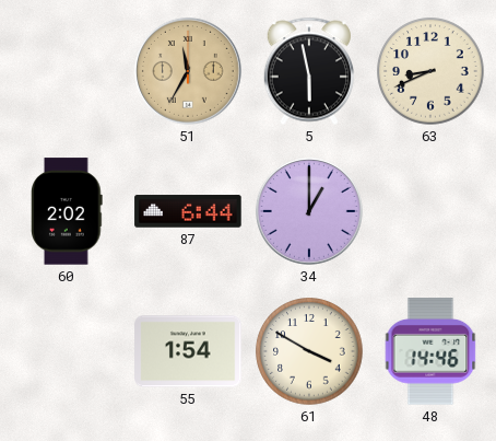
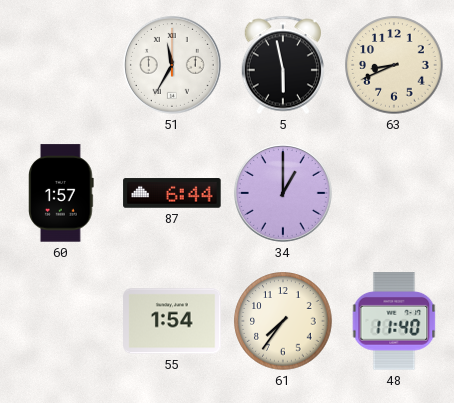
51 dial: champagne -> white
60: 2:02 -> 1:57
61: 3:50 -> 7:36
48: 14:46 -> 11:40
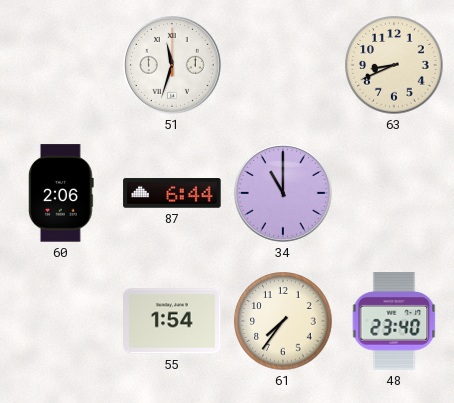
51: 11:35 -> 11:33
5: 5:58 -> none
60: 1:57 -> 2:06
34: 1:00 -> 11:00
48: 11:40 -> 23:40
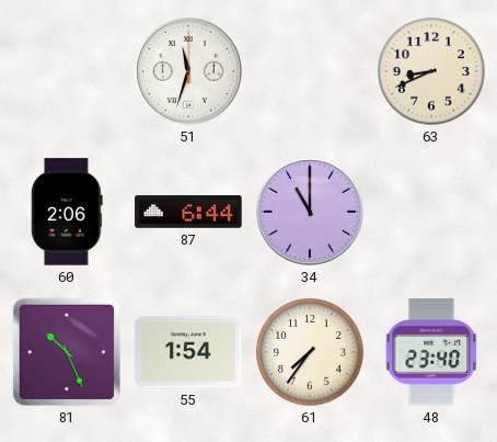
81: none -> 10:26
